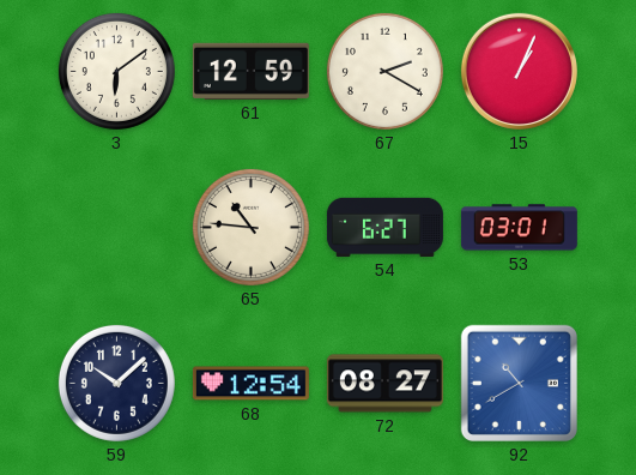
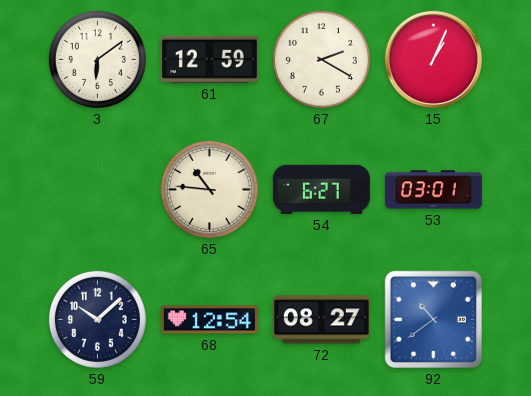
92: 10:40 -> 10:39
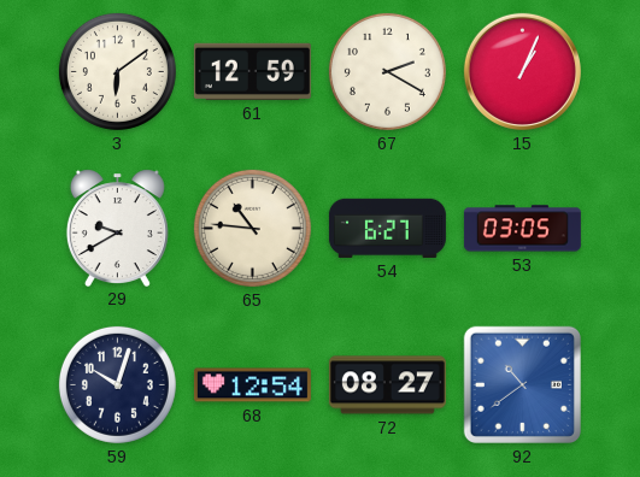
29: none -> 9:40
53: 03:01 -> 03:05
59: 10:08 -> 10:03
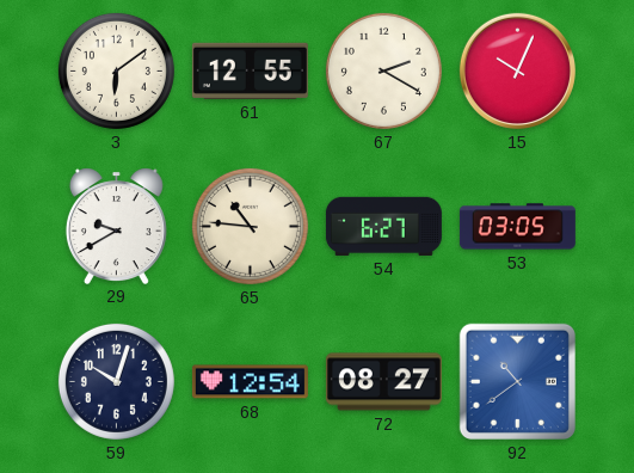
61: 12:59 -> 12:55
15: 1:04 -> 10:04
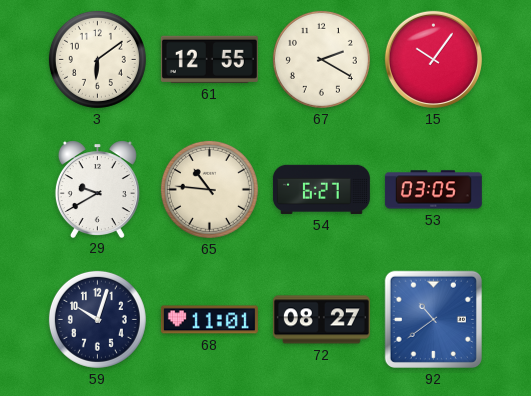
15: 10:04 -> 10:06
68: 12:54 -> 11:01
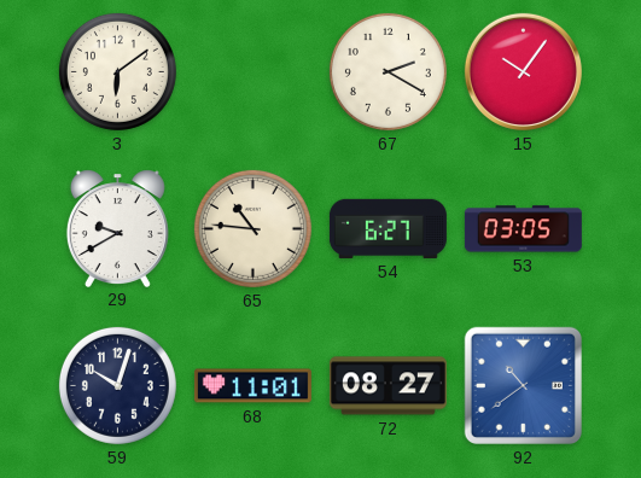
61: 12:55 -> none
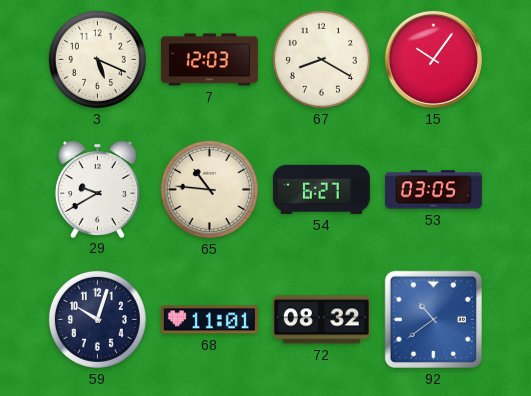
3: 6:09 -> 5:19
7: none -> 12:03
67: 2:20 -> 8:20
72: 08:27 -> 08:32
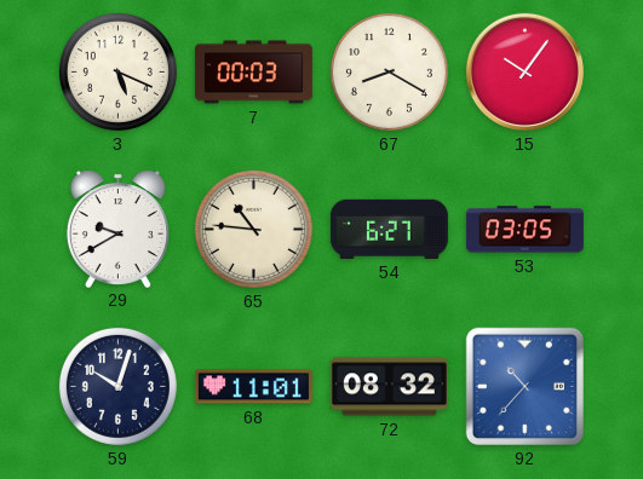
7: 12:03 -> 00:03
92: 10:39 -> 10:37
